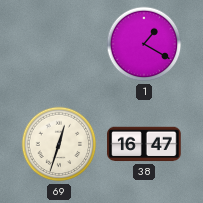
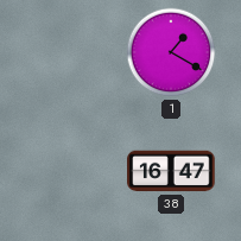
69: 12:33 -> none
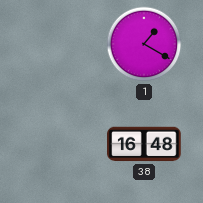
38: 16:47 -> 16:48
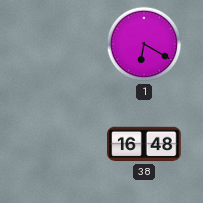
1: 1:20 -> 6:20
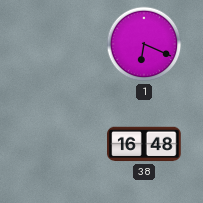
1: 6:20 -> 6:19
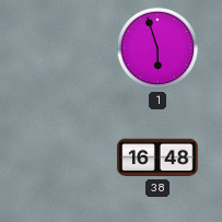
1: 6:19 -> 5:57
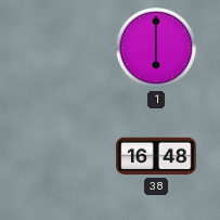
1: 5:57 -> 6:00
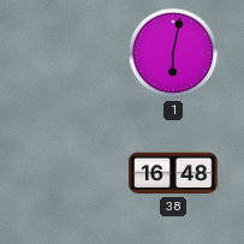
1: 6:00 -> 6:02
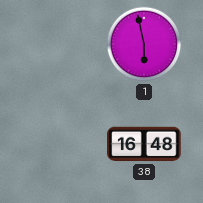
1: 6:02 -> 5:58
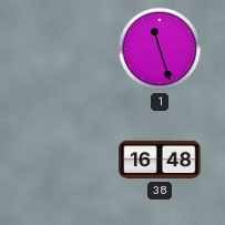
1: 5:58 -> 11:27
